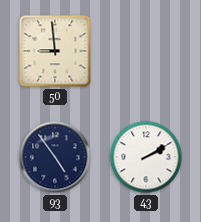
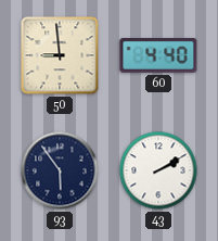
60: none -> 4:40
93: 4:54 -> 5:54
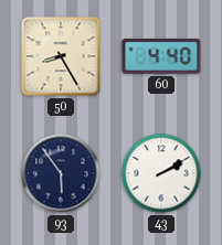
50: 8:59 -> 8:25
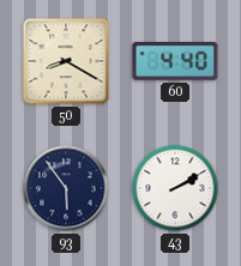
50: 8:25 -> 8:20
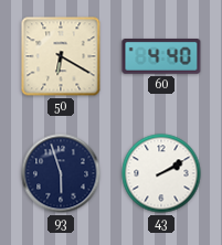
50: 8:20 -> 6:20
93: 5:54 -> 5:57
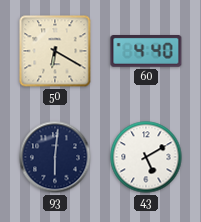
93: 5:57 -> 6:01
43: 2:10 -> 5:10
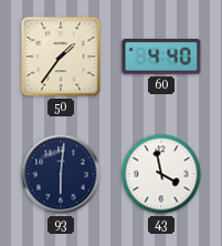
50: 6:20 -> 1:36
43: 5:10 -> 3:58
